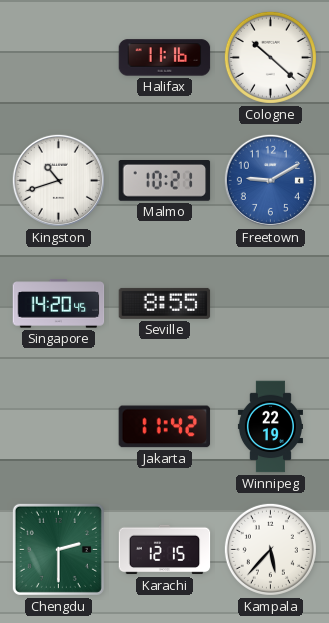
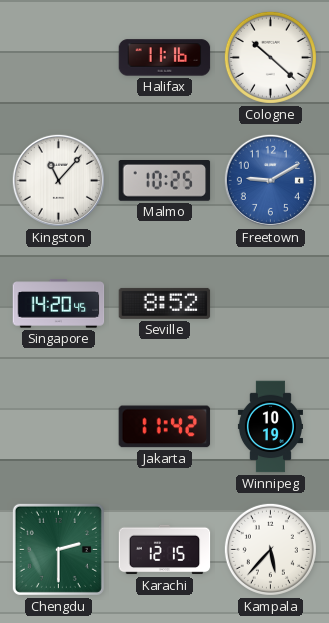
Kingston: 10:42 -> 11:07
Malmo: 10:21 -> 10:25
Seville: 8:55 -> 8:52
Winnipeg: 22:19 -> 10:19
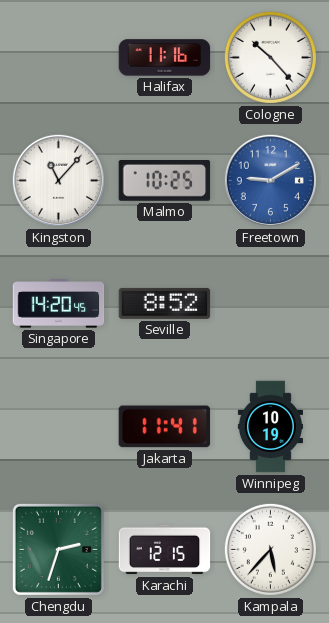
Cologne: 10:22 -> 10:23
Jakarta: 11:42 -> 11:41
Chengdu: 2:30 -> 2:33
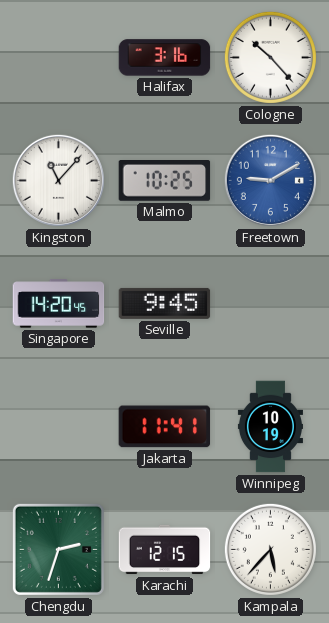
Halifax: 11:16 -> 3:16
Seville: 8:52 -> 9:45
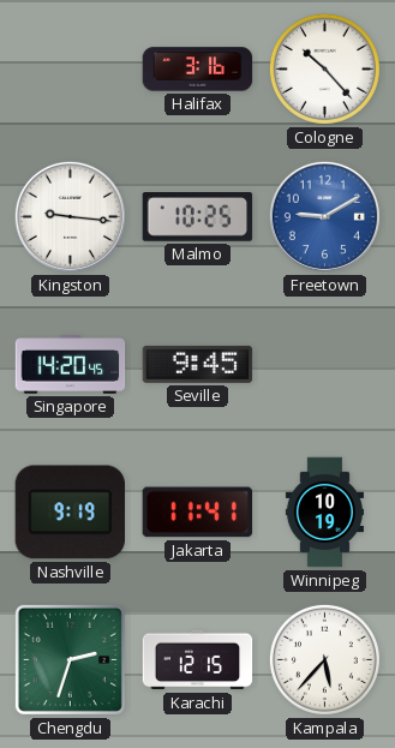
Kingston: 11:07 -> 9:16
Nashville: none -> 9:19
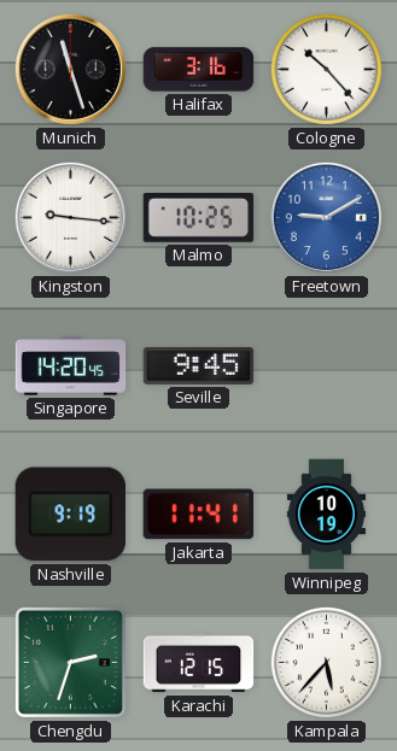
Munich: none -> 11:27
